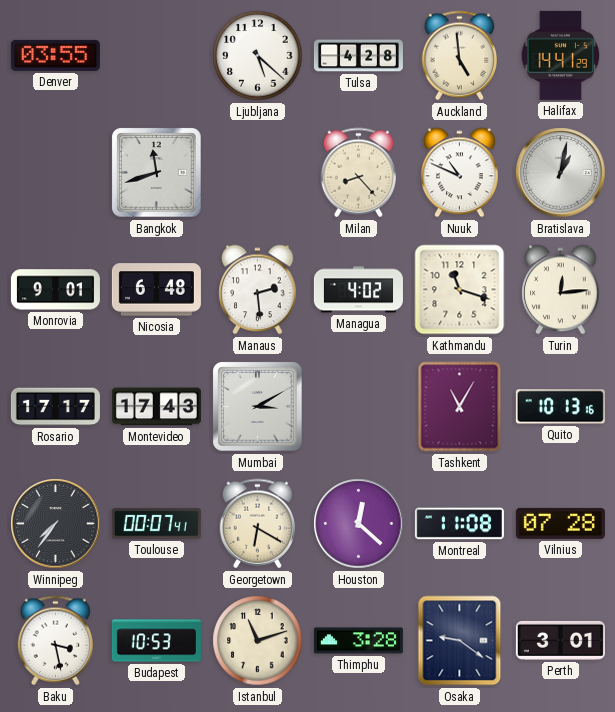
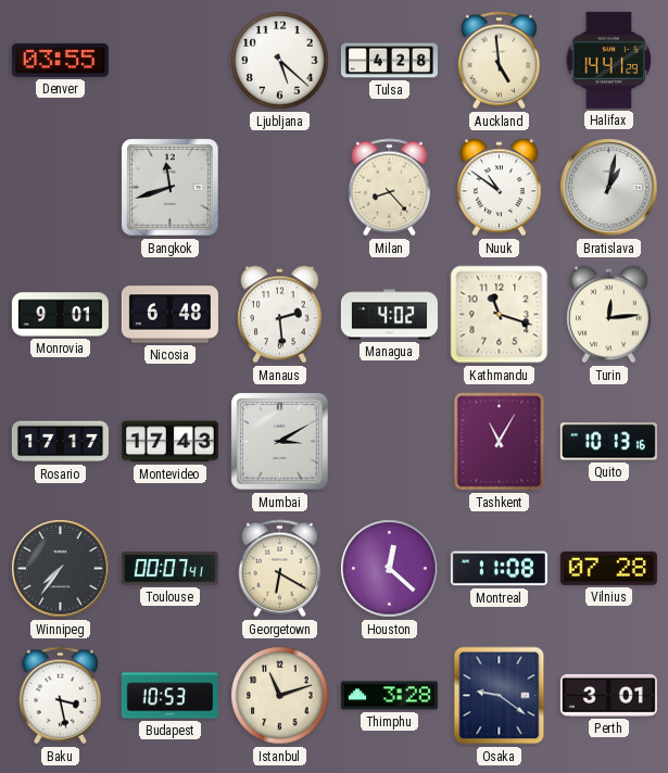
Nuuk: 10:49 -> 10:51
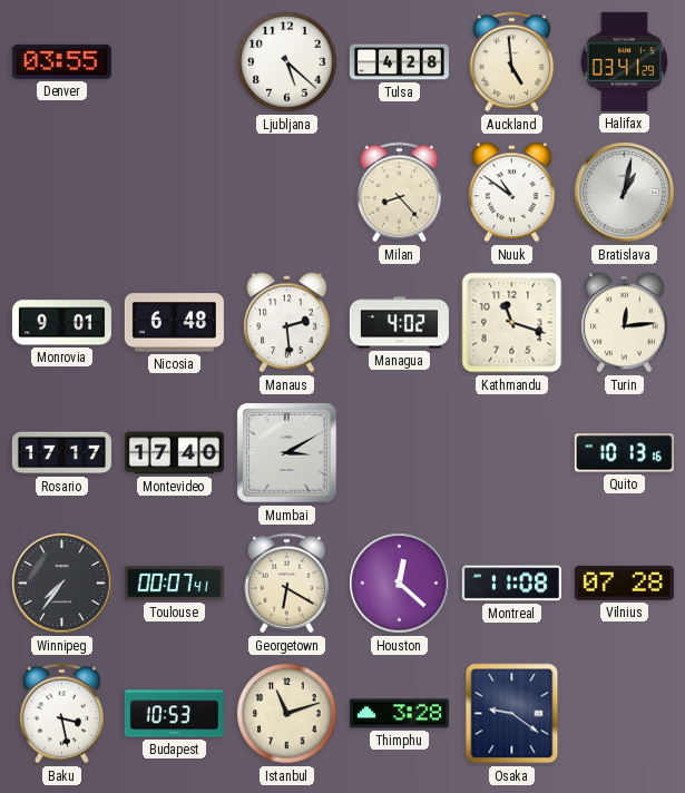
Halifax: 14:41 -> 03:41
Bangkok: 11:42 -> none
Montevideo: 17:43 -> 17:40
Tashkent: 11:05 -> none
Perth: 3:01 -> none
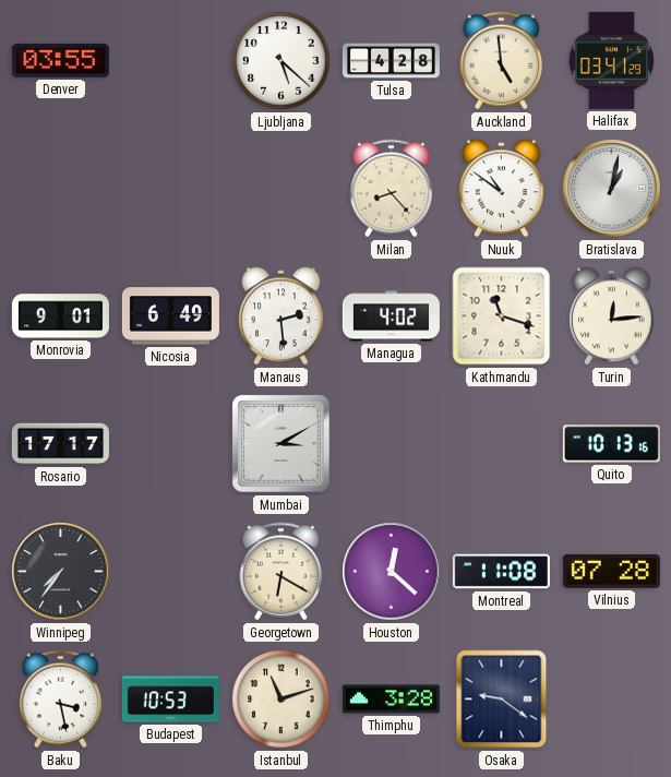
Nicosia: 6:48 -> 6:49
Montevideo: 17:40 -> none
Toulouse: 00:07 -> none
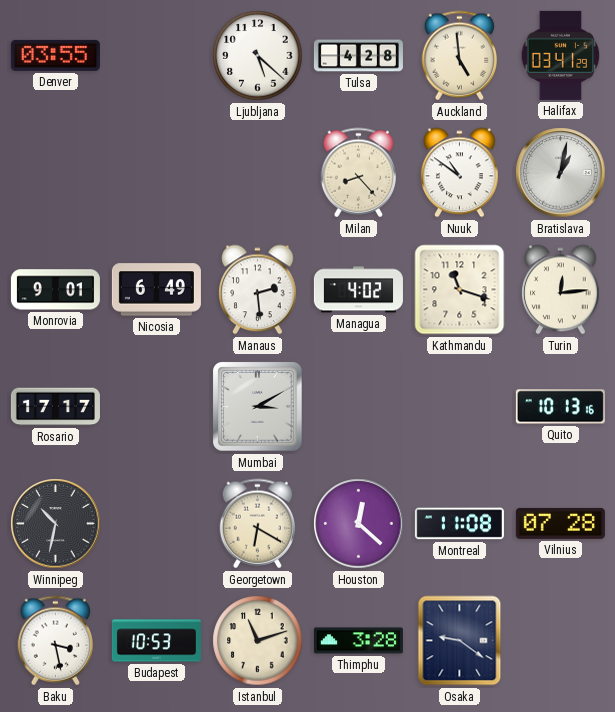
Winnipeg: 7:36 -> 10:32
